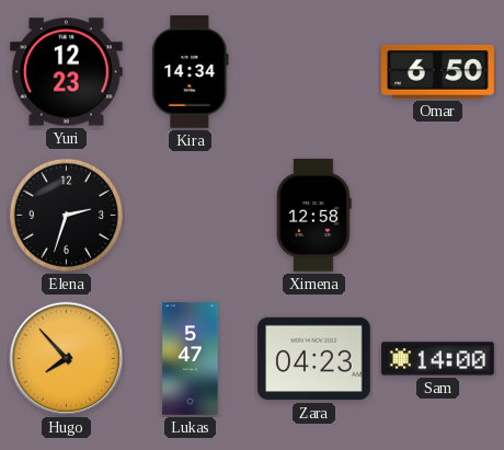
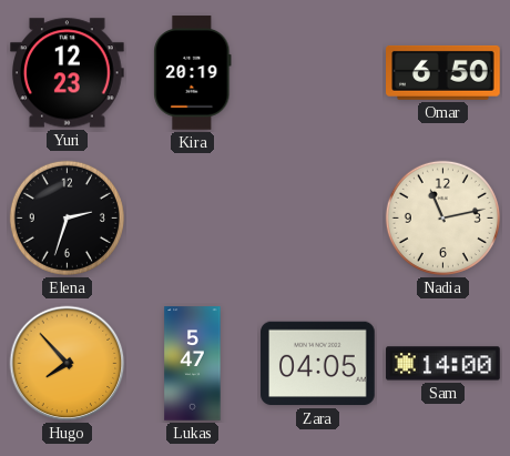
Kira: 14:34 -> 20:19
Ximena: 12:58 -> none
Nadia: none -> 11:13
Zara: 04:23 -> 04:05
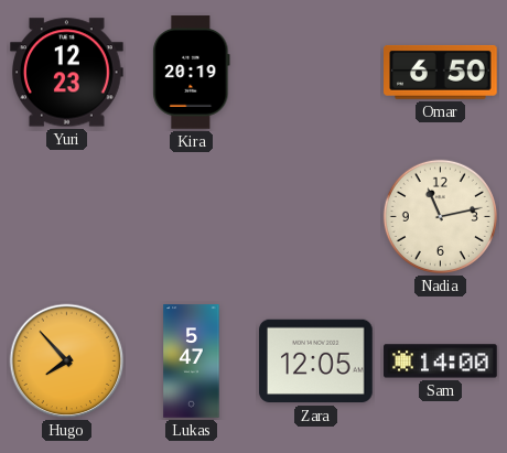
Elena: 2:33 -> none
Zara: 04:05 -> 12:05
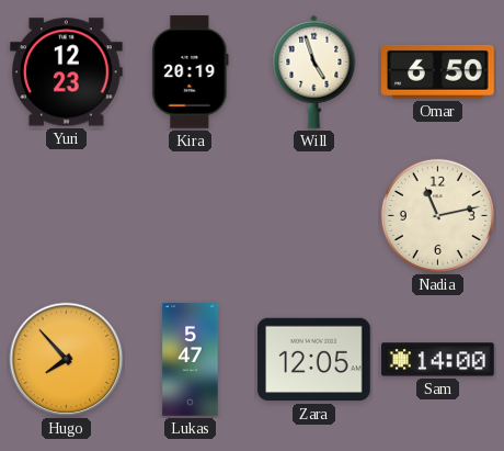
Will: none -> 4:57
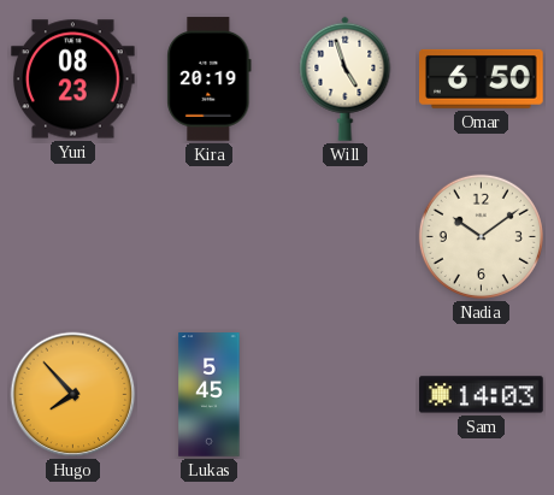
Yuri: 12:23 -> 08:23
Nadia: 11:13 -> 10:09
Lukas: 5:47 -> 5:45
Zara: 12:05 -> none
Sam: 14:00 -> 14:03
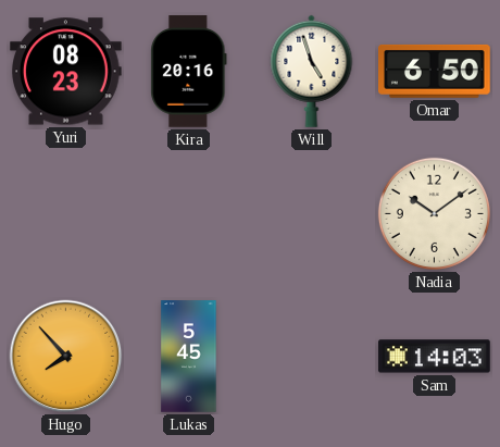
Kira: 20:19 -> 20:16
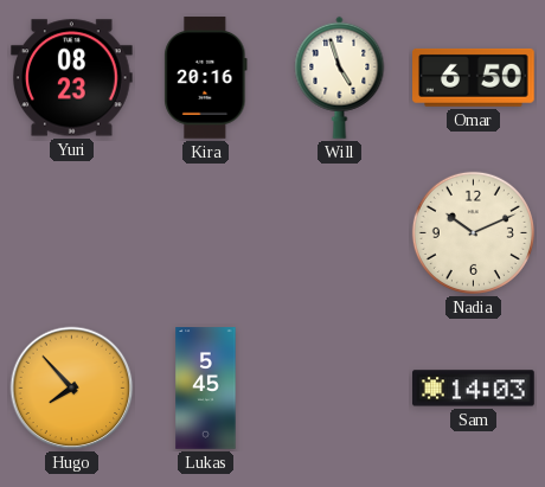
Nadia: 10:09 -> 10:11
